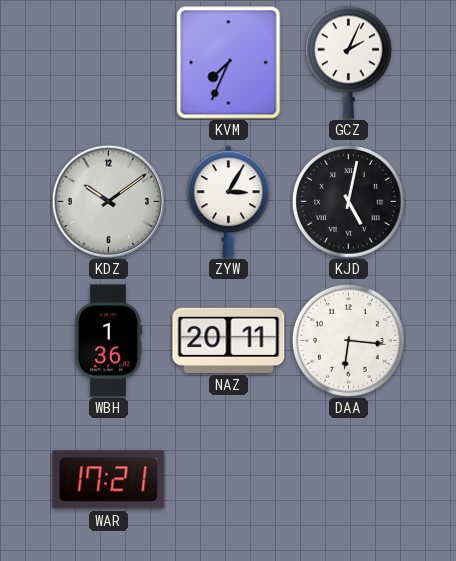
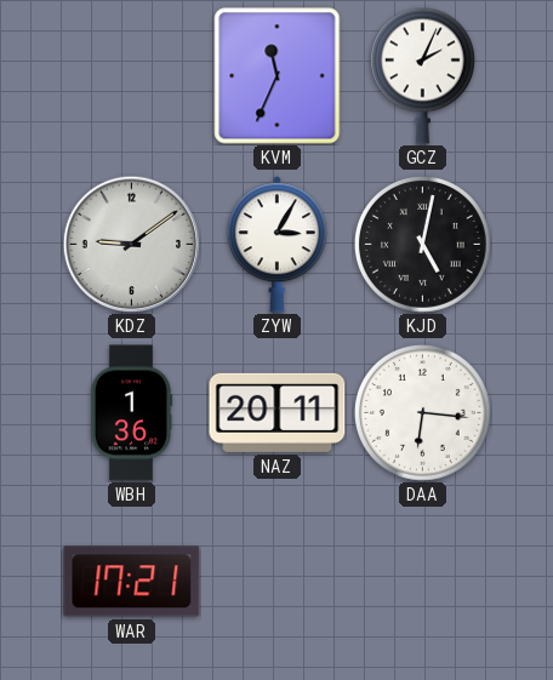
KVM: 7:34 -> 11:34
KDZ: 10:09 -> 9:09
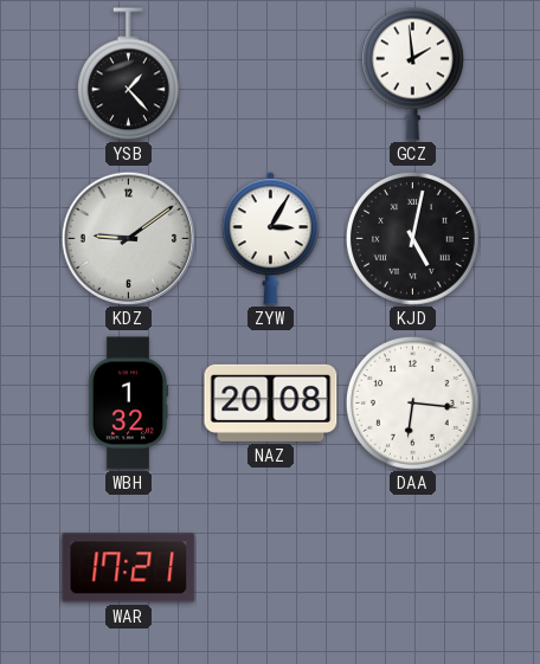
YSB: none -> 1:23
KVM: 11:34 -> none
GCZ: 2:04 -> 1:59
WBH: 1:36 -> 1:32
NAZ: 20:11 -> 20:08
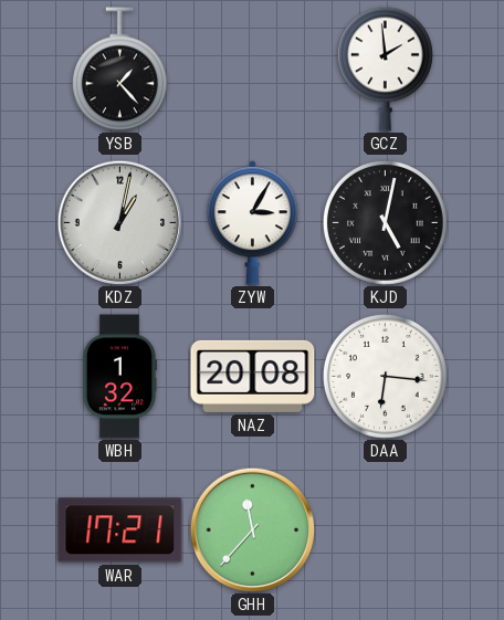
KDZ: 9:09 -> 1:02
GHH: none -> 11:37
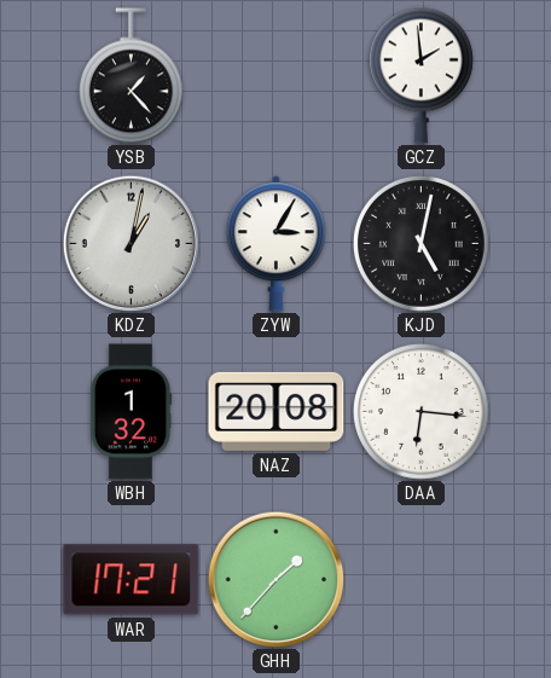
GHH: 11:37 -> 1:37
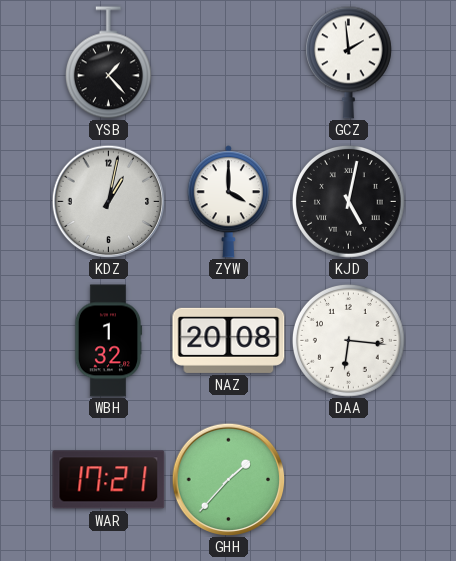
ZYW: 3:05 -> 4:00
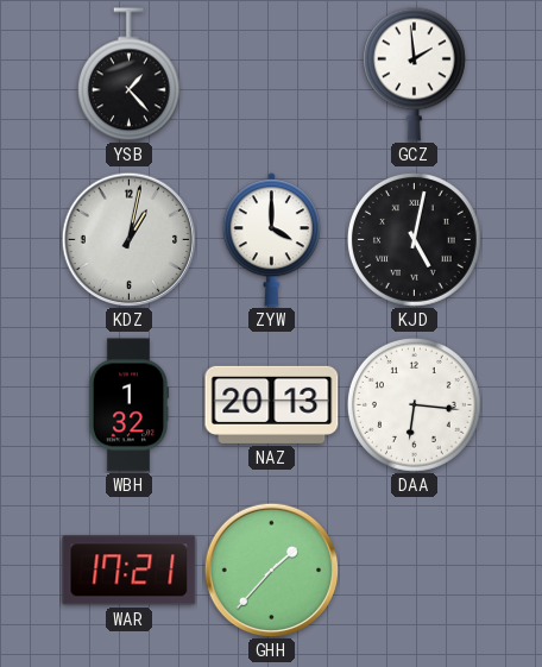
NAZ: 20:08 -> 20:13
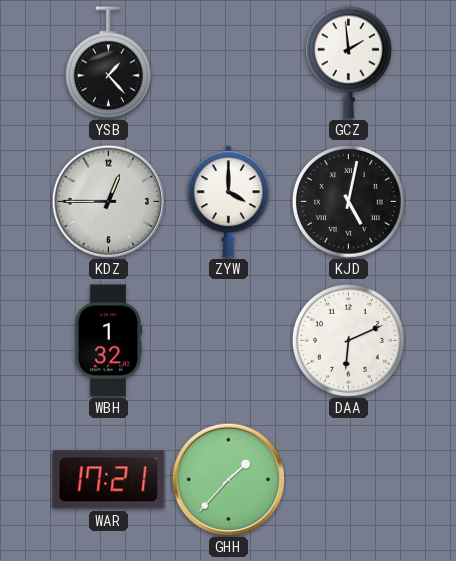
KDZ: 1:02 -> 12:45
NAZ: 20:13 -> none
DAA: 6:16 -> 6:11
